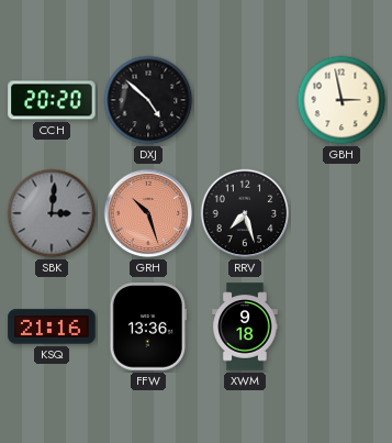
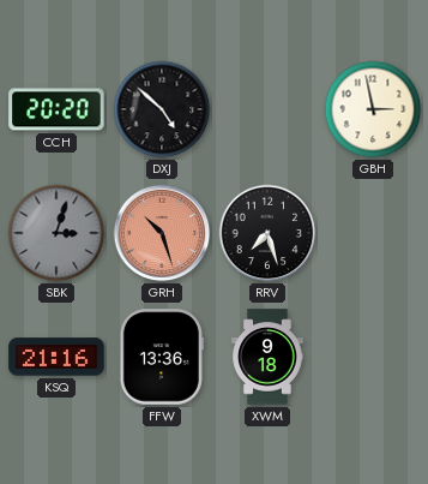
SBK: 3:01 -> 3:03
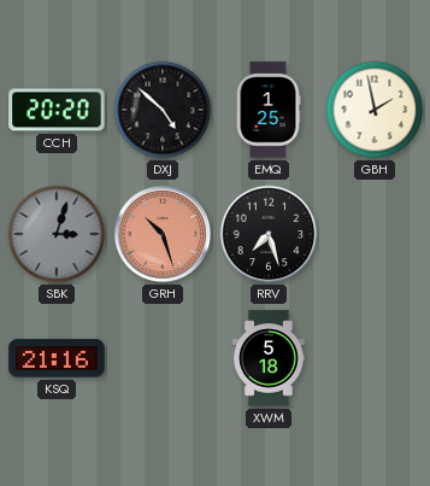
EMQ: none -> 1:25
GBH: 2:58 -> 1:58
FFW: 13:36 -> none
XWM: 9:18 -> 5:18
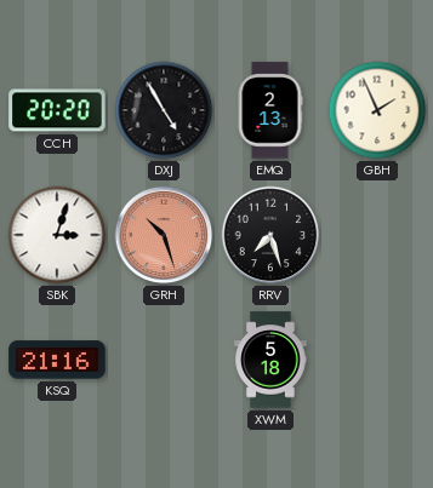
DXJ: 4:52 -> 4:55
EMQ: 1:25 -> 2:13
GBH: 1:58 -> 1:56
SBK dial: grey -> white
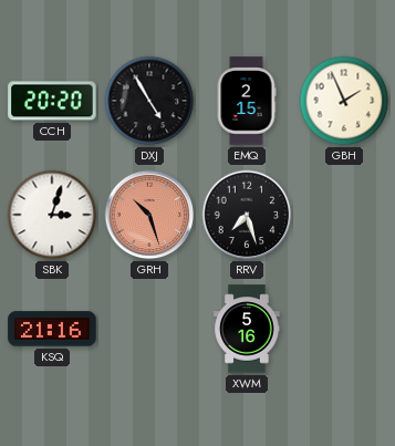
EMQ: 2:13 -> 2:15
XWM: 5:18 -> 5:16
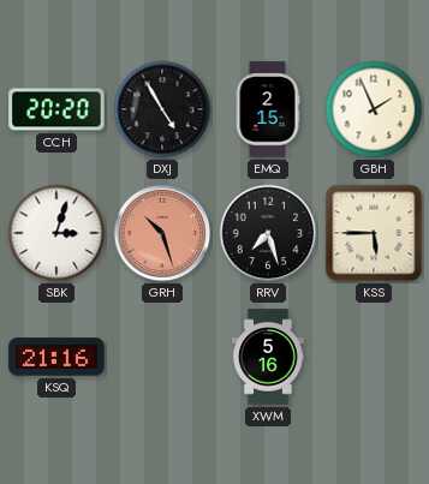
KSS: none -> 5:45
